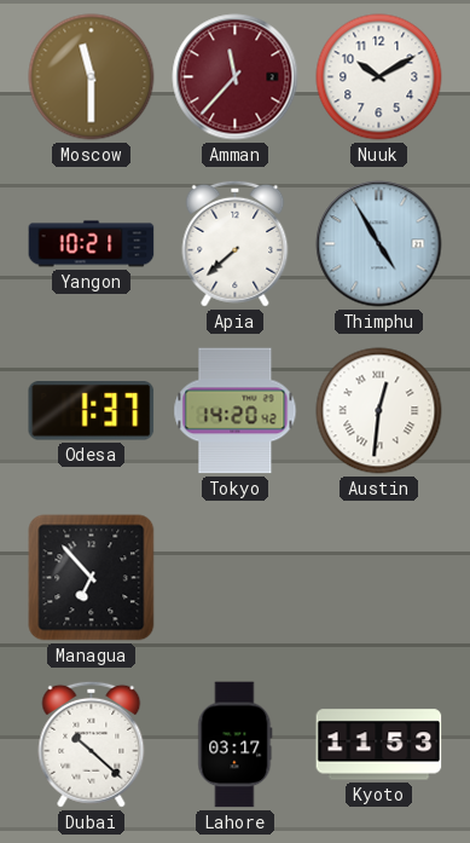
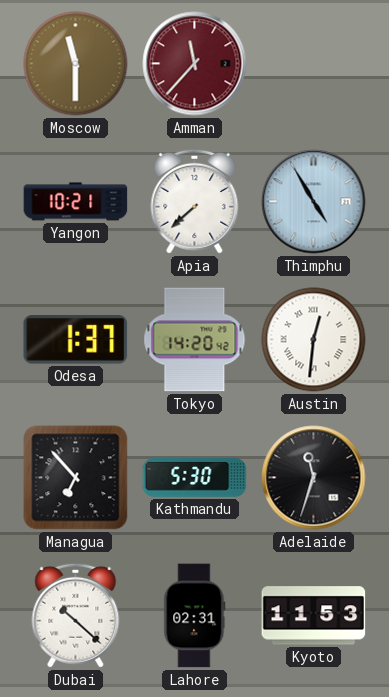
Nuuk: 10:10 -> none
Kathmandu: none -> 5:30
Adelaide: none -> 11:33
Lahore: 03:17 -> 02:31
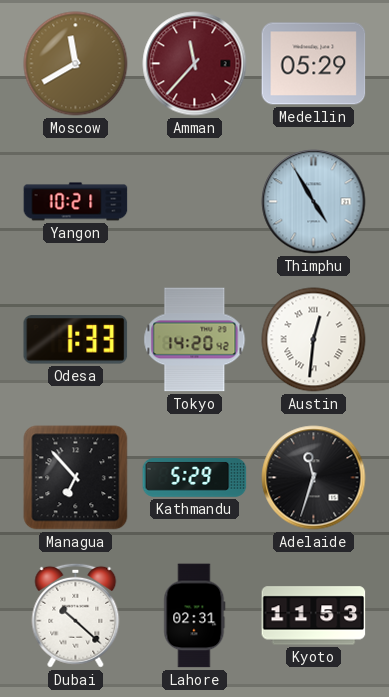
Moscow: 11:30 -> 11:40
Medellin: none -> 05:29
Apia: 7:38 -> none
Odesa: 1:37 -> 1:33
Kathmandu: 5:30 -> 5:29
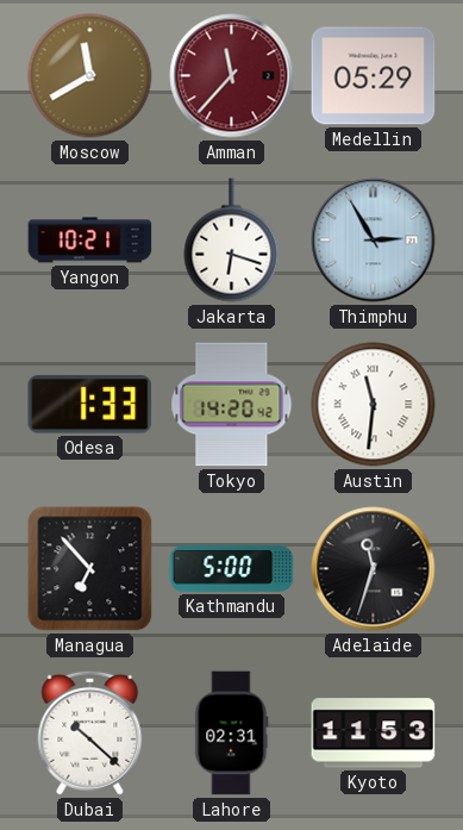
Jakarta: none -> 6:18
Thimphu: 4:55 -> 2:55
Austin: 12:31 -> 11:31
Kathmandu: 5:29 -> 5:00
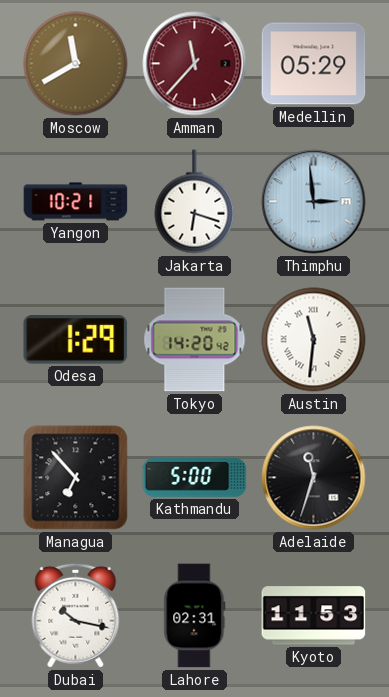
Thimphu: 2:55 -> 2:59
Odesa: 1:33 -> 1:29
Dubai: 10:22 -> 10:17
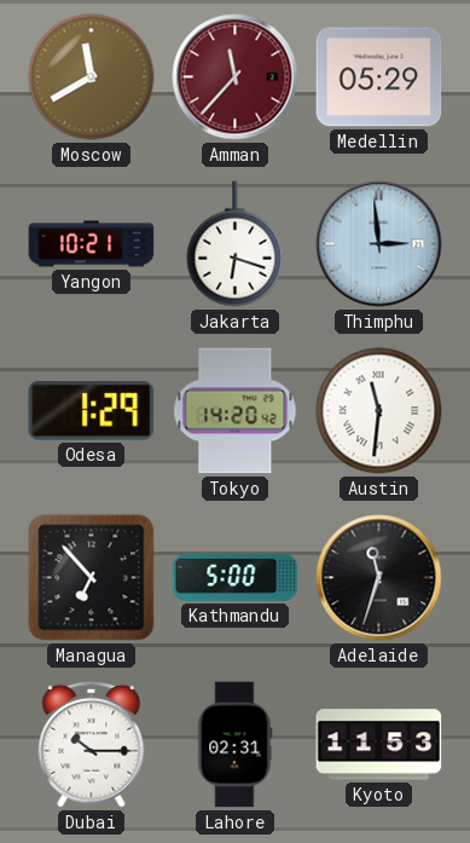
Dubai: 10:17 -> 10:15
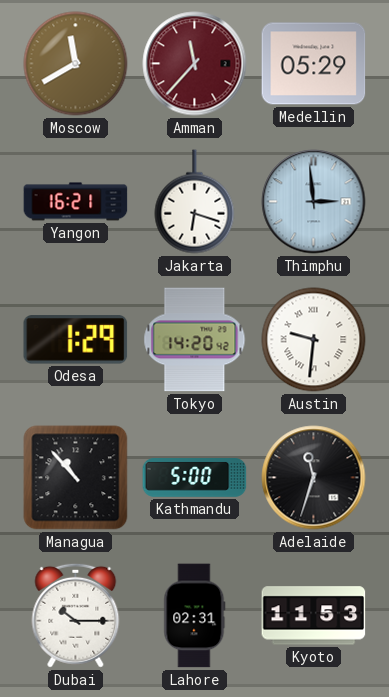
Yangon: 10:21 -> 16:21
Austin: 11:31 -> 9:31
Managua: 6:53 -> 10:53
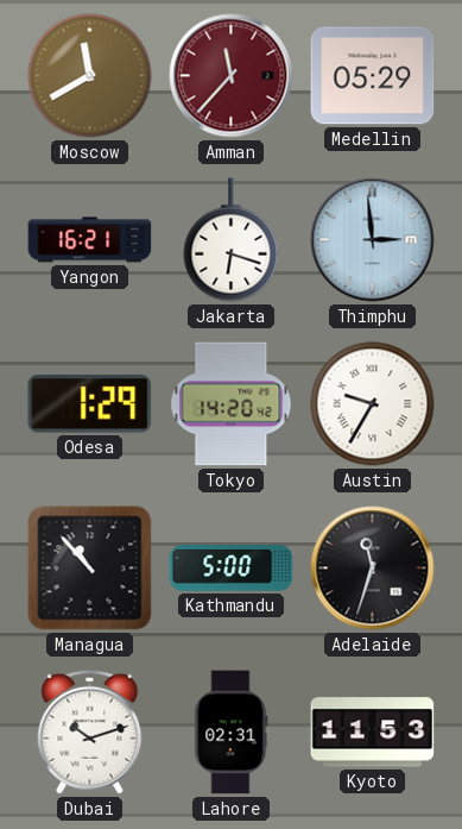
Austin: 9:31 -> 9:35
Dubai: 10:15 -> 10:12
